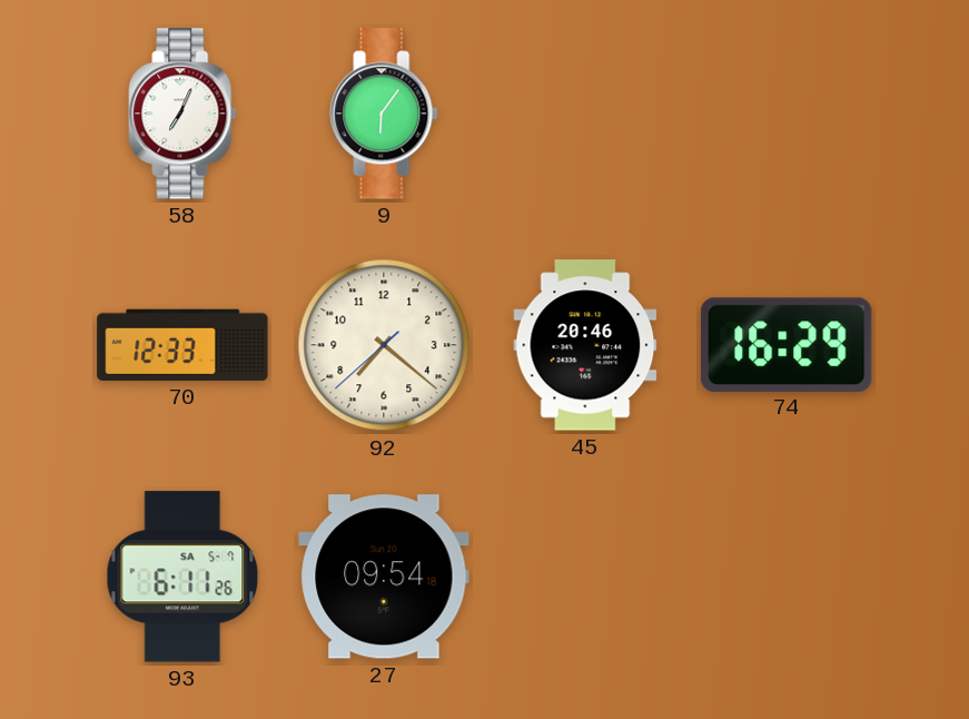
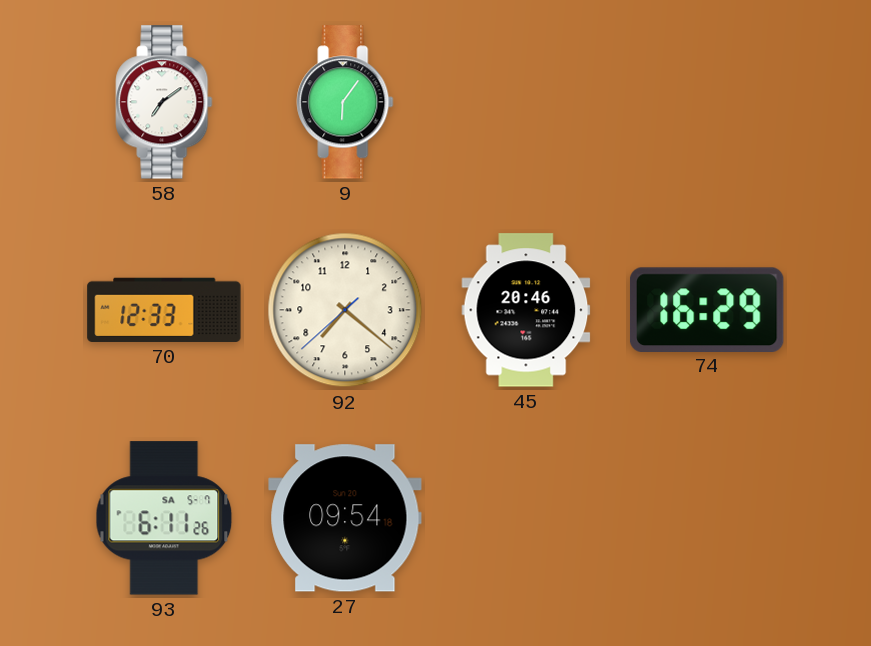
58: 7:04 -> 7:09
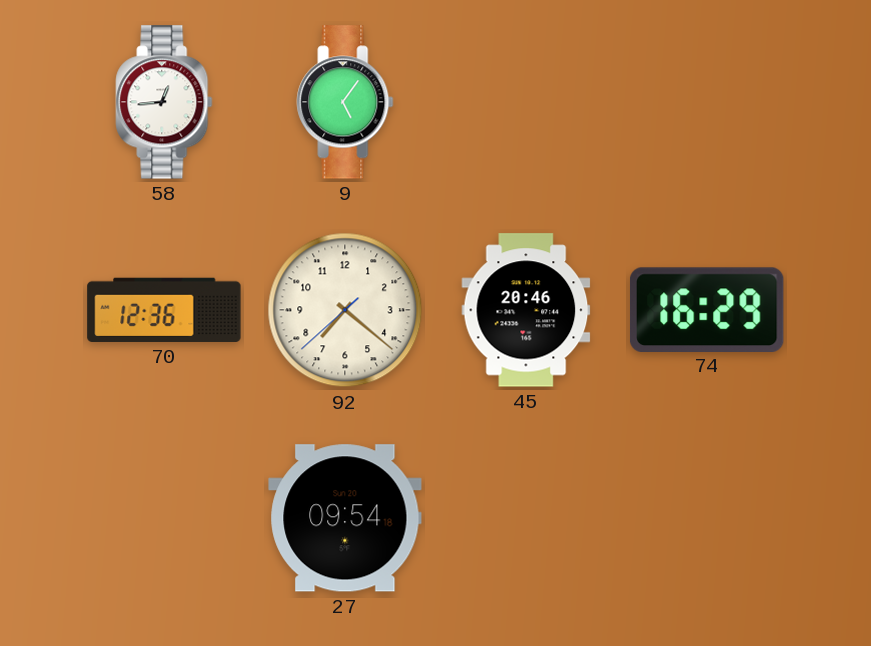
58: 7:09 -> 12:44
9: 6:06 -> 5:06
70: 12:33 -> 12:36
93: 6:11 -> none
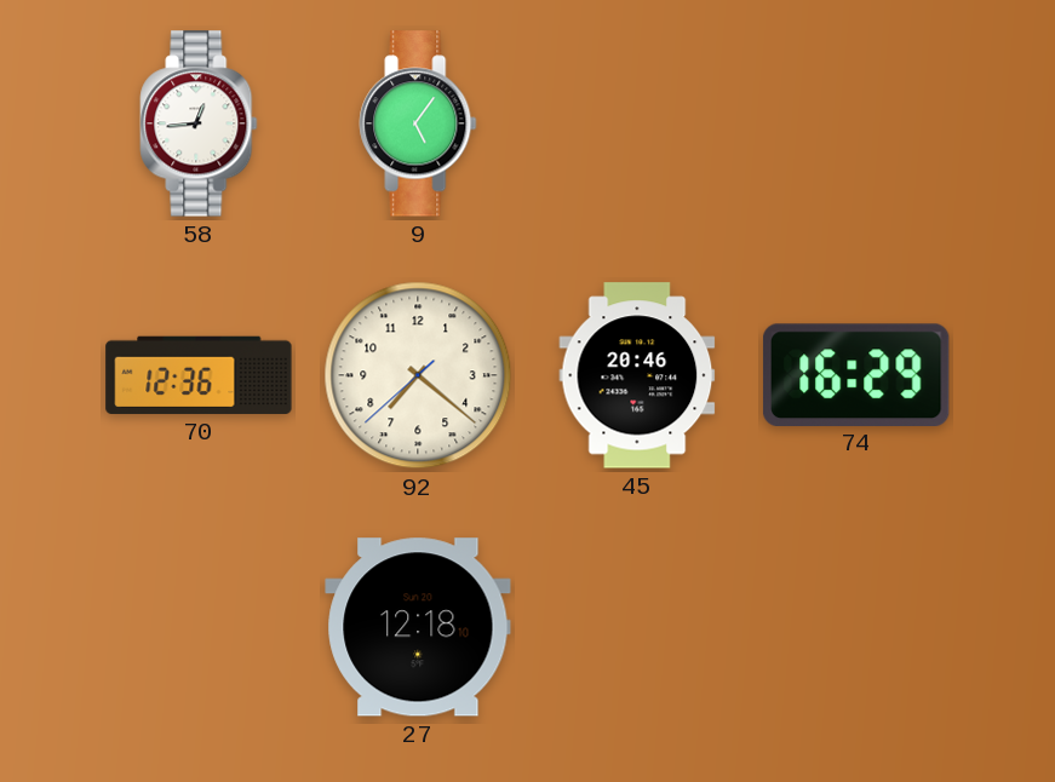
27: 09:54 -> 12:18
